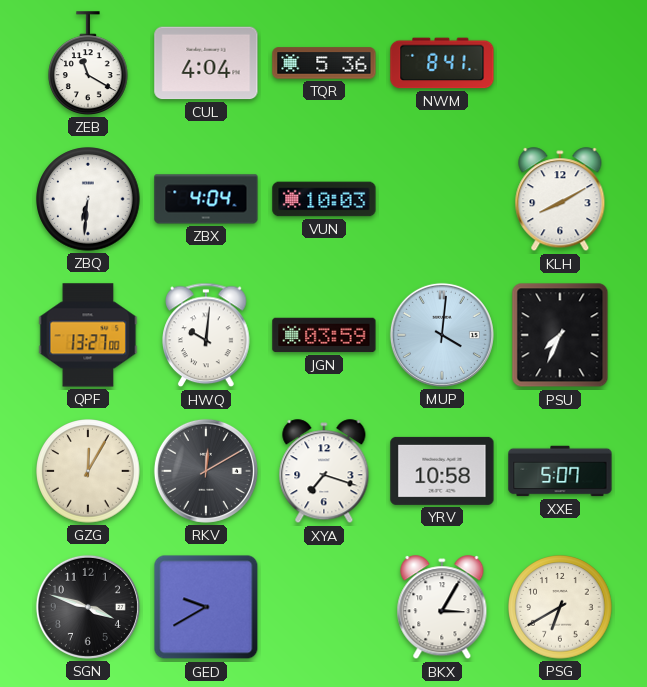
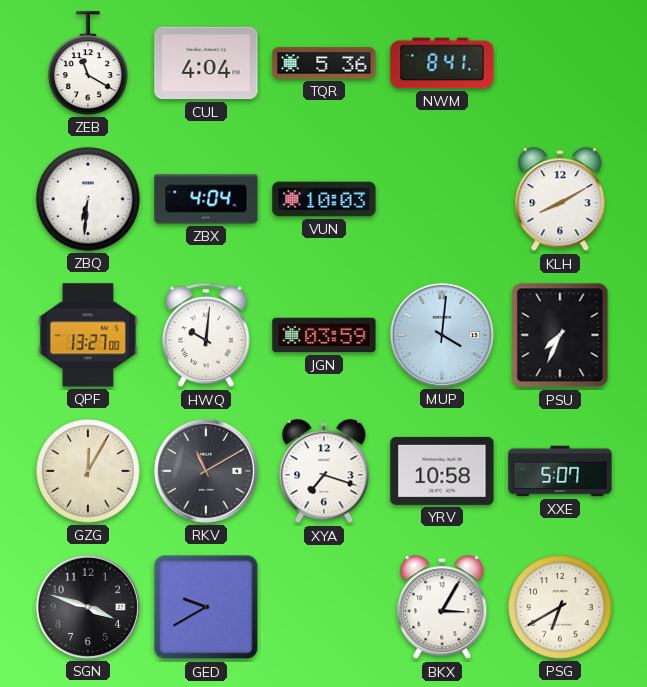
RKV: 12:10 -> 11:10
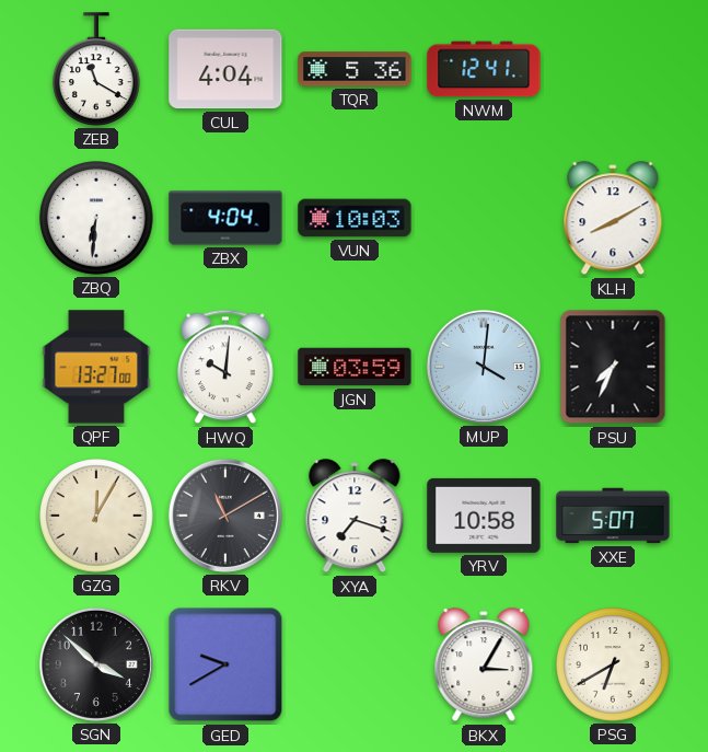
NWM: 8:41 -> 12:41
SGN: 3:48 -> 3:52
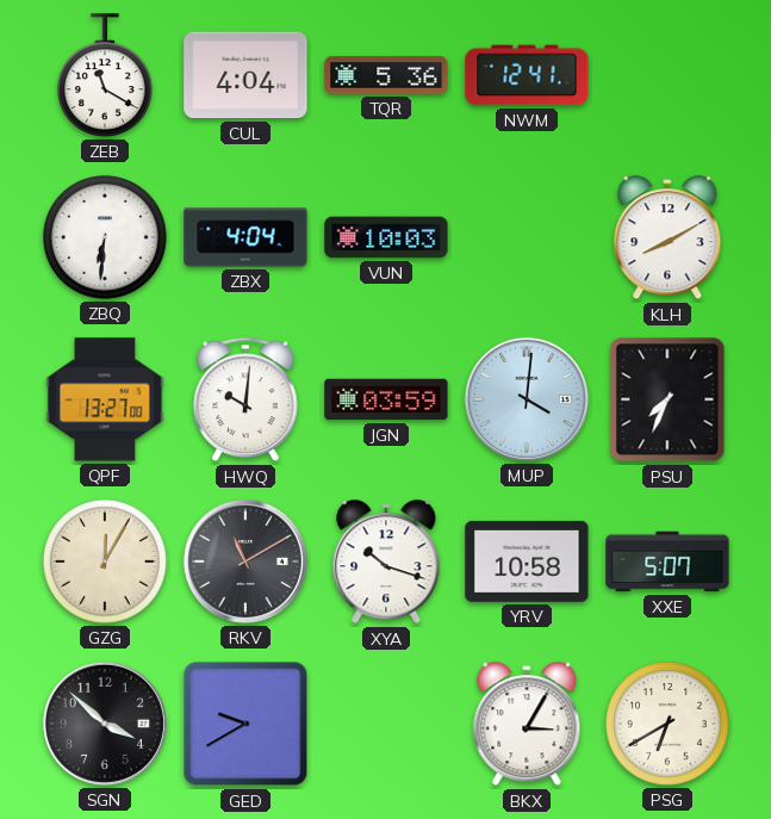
XYA: 7:18 -> 10:18
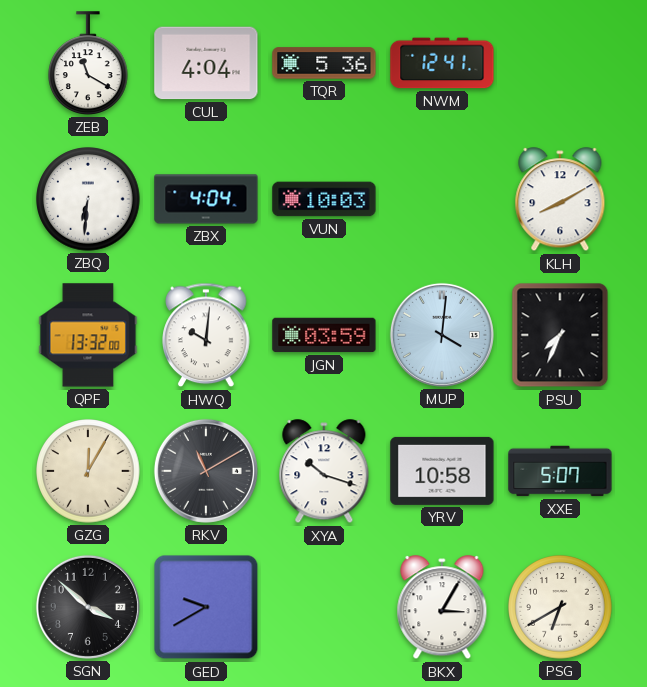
QPF: 13:27 -> 13:32
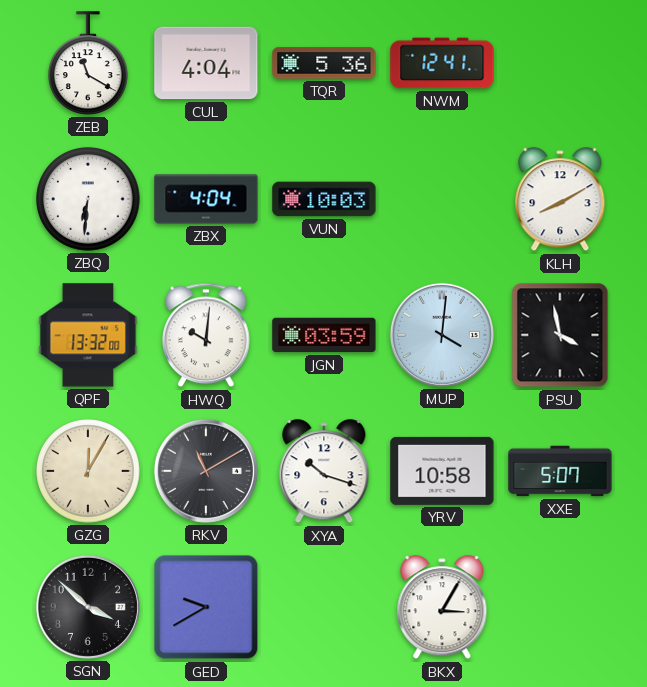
PSU: 7:34 -> 3:58
PSG: 6:40 -> none
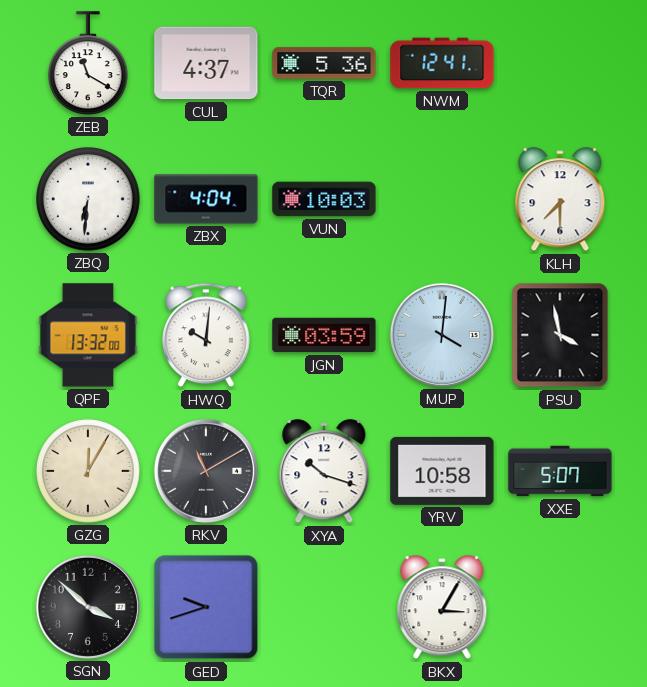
CUL: 4:04 -> 4:37
KLH: 8:10 -> 7:30
GED: 9:40 -> 9:42
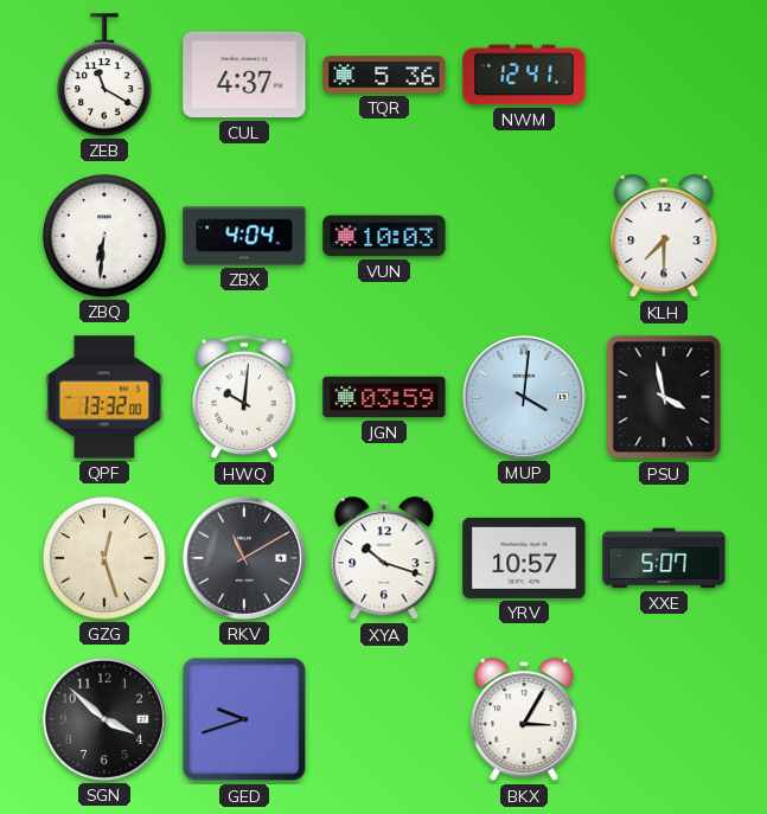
GZG: 12:05 -> 12:27
YRV: 10:58 -> 10:57
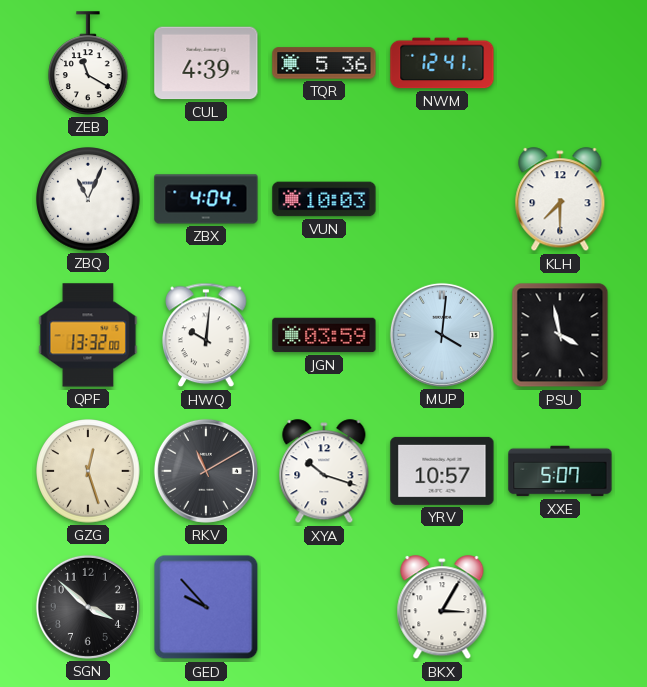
CUL: 4:37 -> 4:39
ZBQ: 6:31 -> 11:04
GED: 9:42 -> 9:53
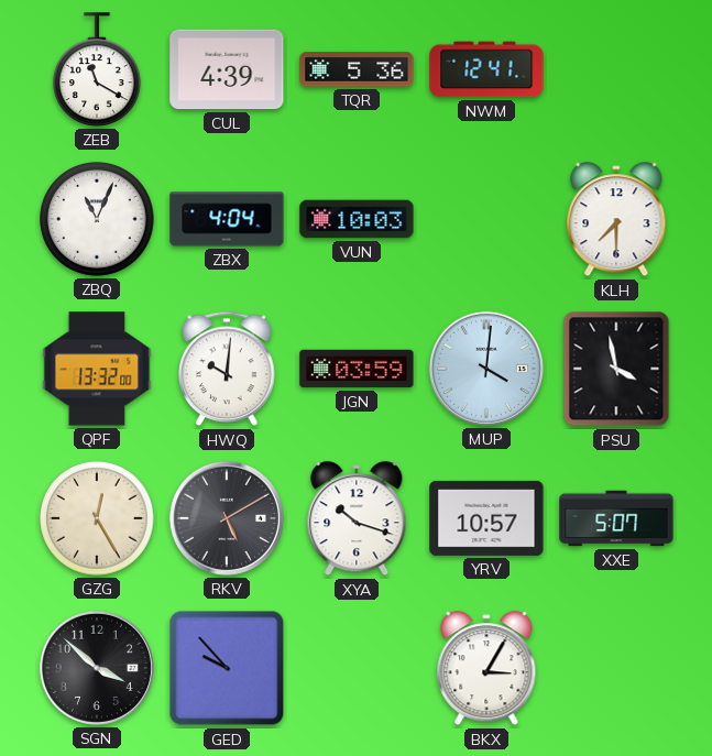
GZG: 12:27 -> 12:25
RKV: 11:10 -> 5:10
